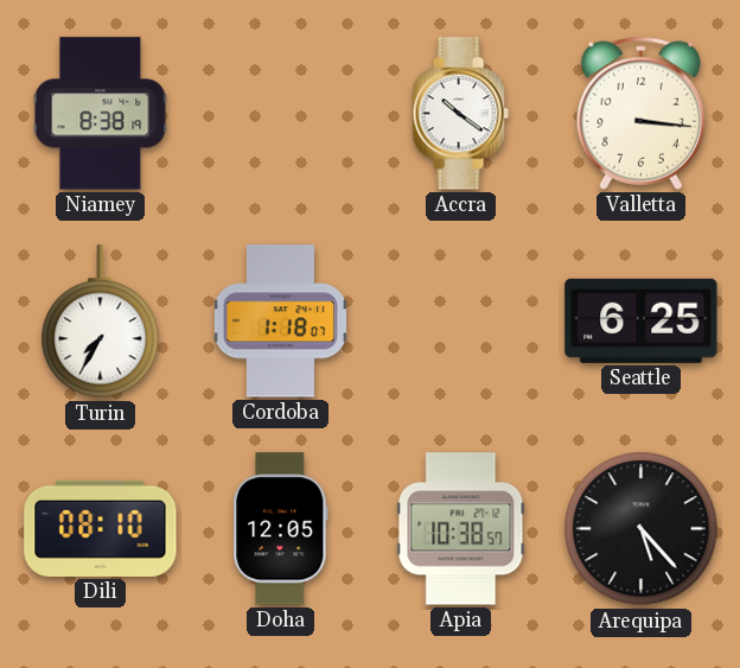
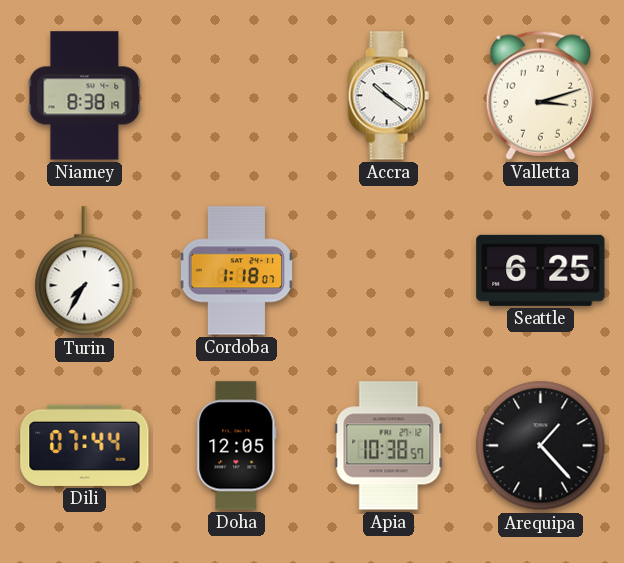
Valletta: 3:16 -> 3:12
Dili: 08:10 -> 07:44
Arequipa: 5:23 -> 1:23
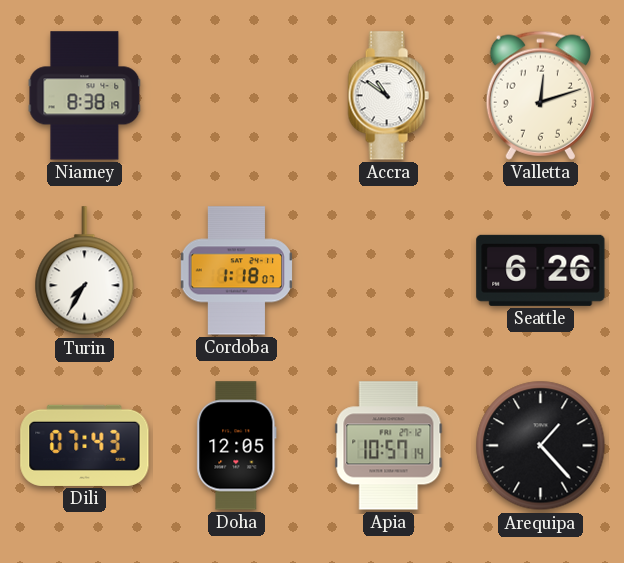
Accra: 10:21 -> 10:51
Valletta: 3:12 -> 12:12
Seattle: 6:25 -> 6:26
Dili: 07:44 -> 07:43
Apia: 10:38 -> 10:57
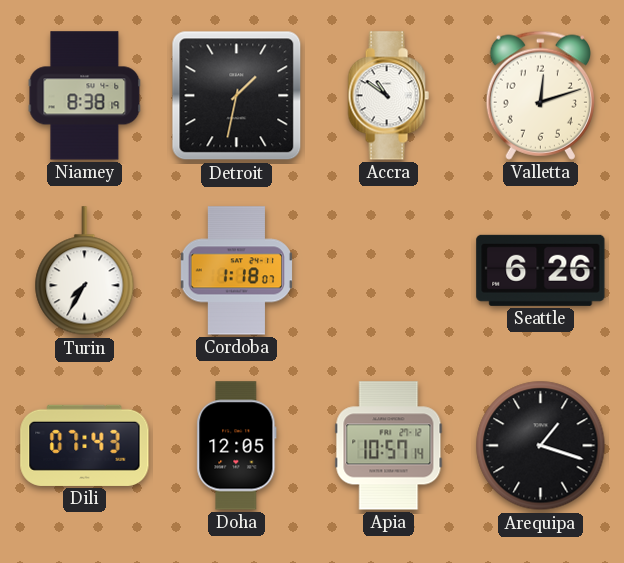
Detroit: none -> 1:32
Arequipa: 1:23 -> 1:18
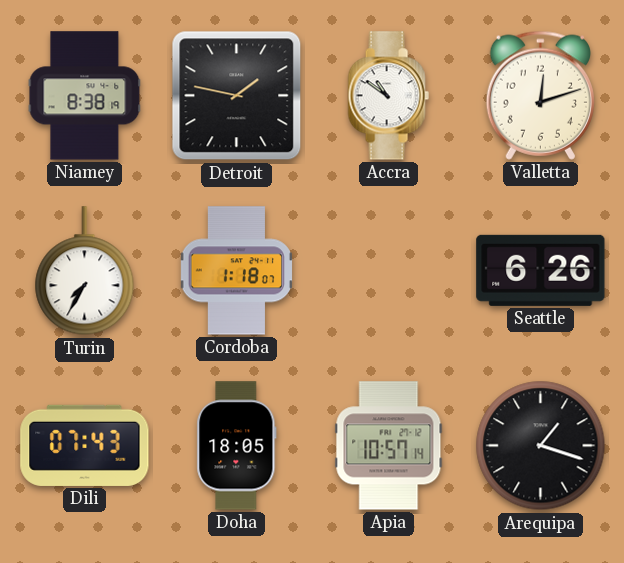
Detroit: 1:32 -> 1:47
Doha: 12:05 -> 18:05
